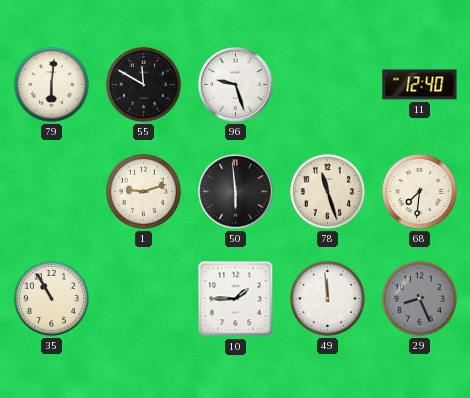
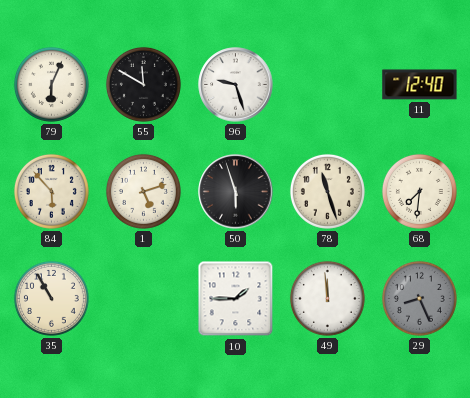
79: 6:01 -> 6:04
84: none -> 5:53
1: 9:12 -> 5:12
50: 5:59 -> 5:57
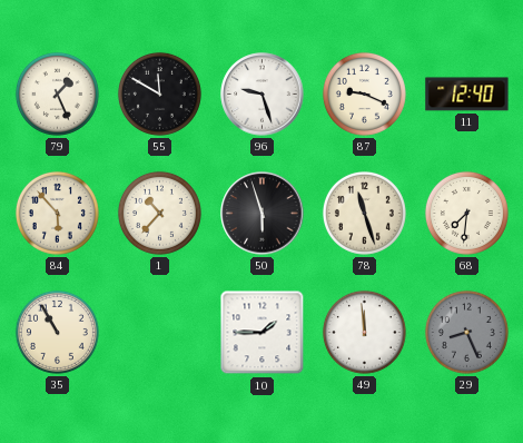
79: 6:04 -> 1:26
87: none -> 9:19
1: 5:12 -> 10:37
